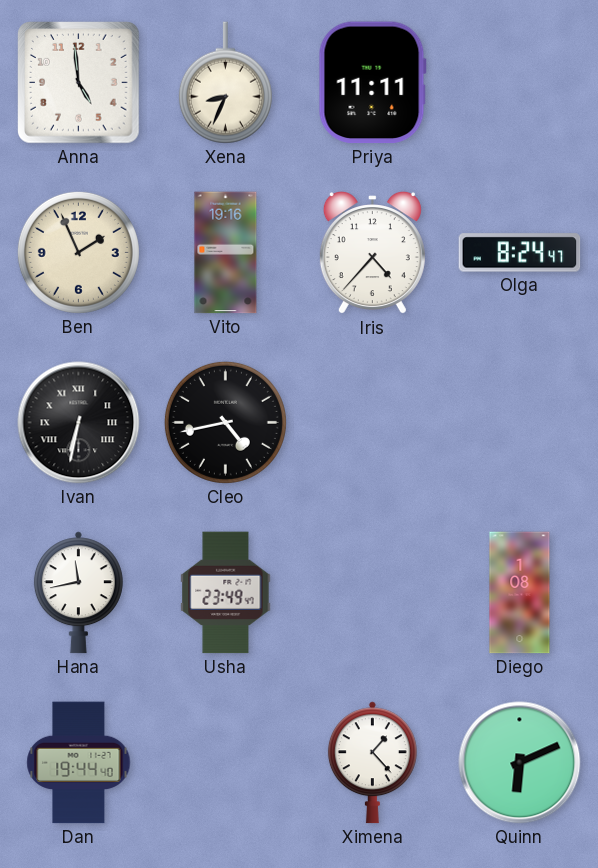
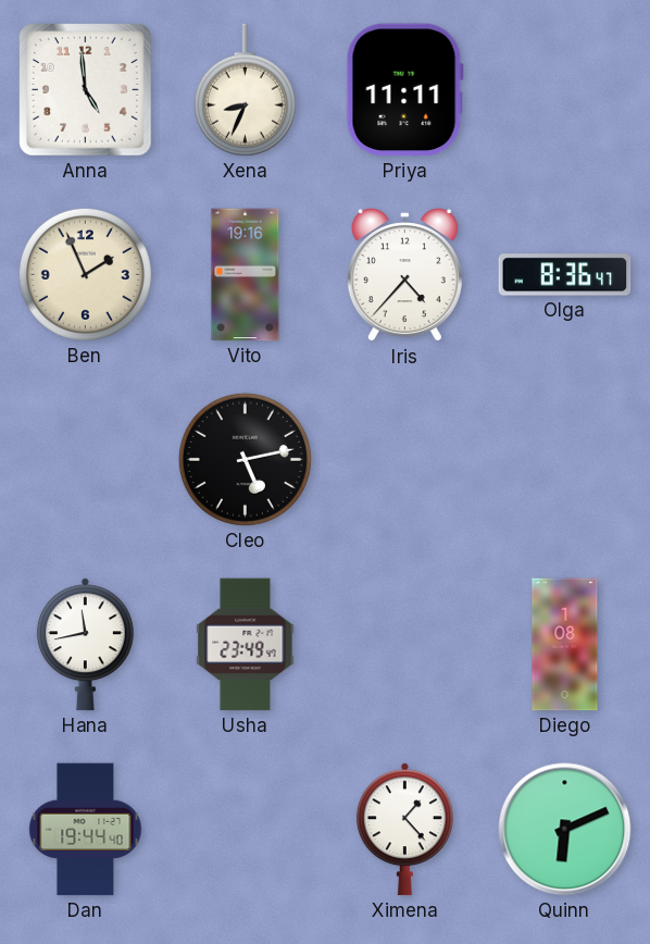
Olga: 8:24 -> 8:36
Ivan: 6:32 -> none
Cleo: 4:43 -> 5:13
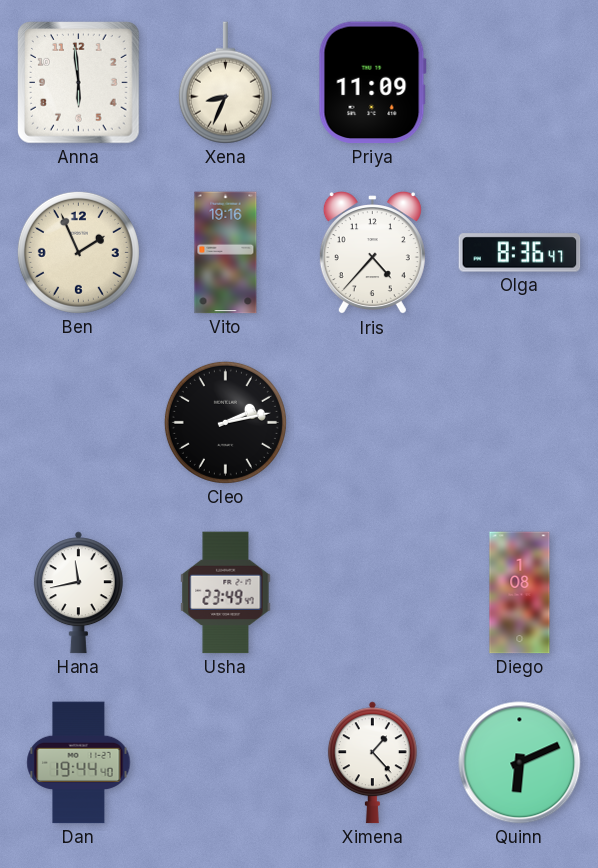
Anna: 4:59 -> 5:59
Priya: 11:11 -> 11:09
Cleo: 5:13 -> 2:13
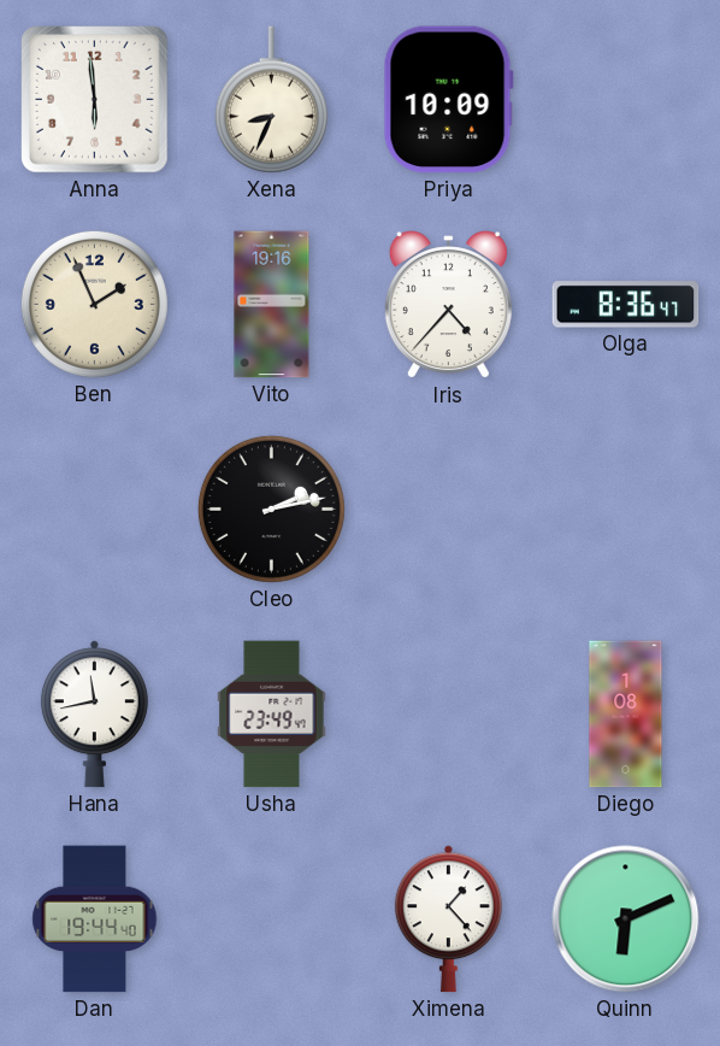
Priya: 11:09 -> 10:09
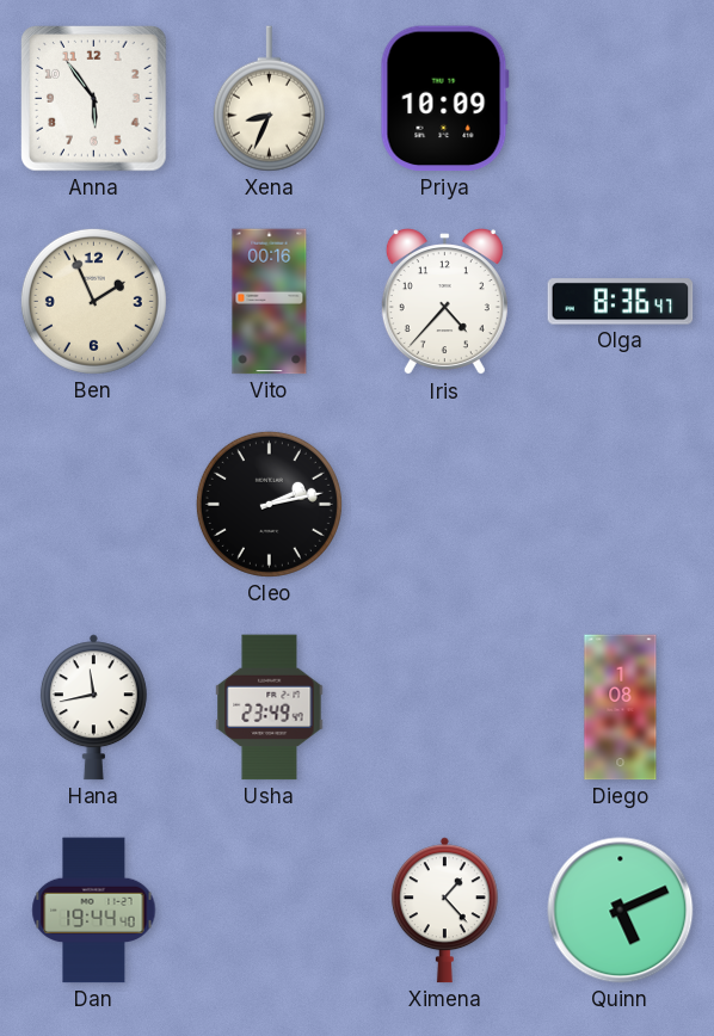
Anna: 5:59 -> 5:54
Vito: 19:16 -> 00:16
Quinn: 6:11 -> 5:11
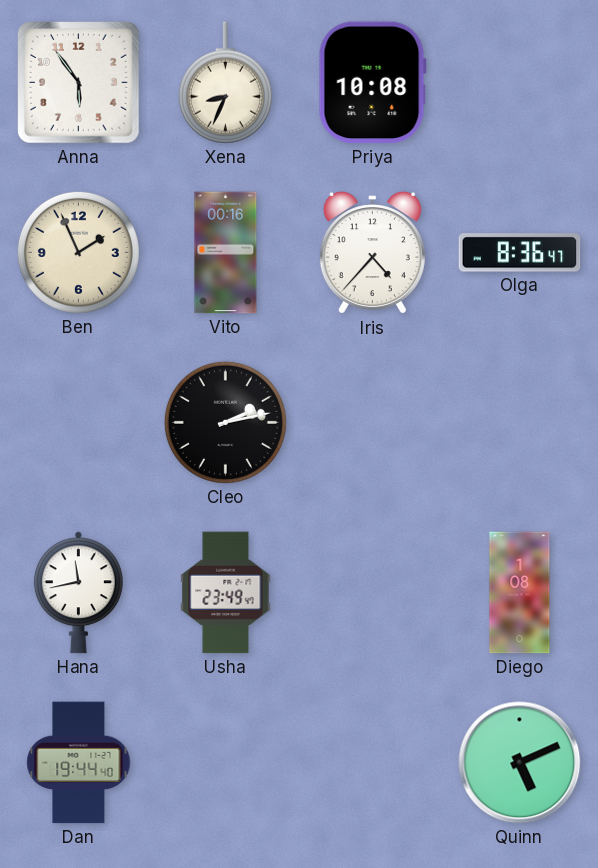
Priya: 10:09 -> 10:08
Ximena: 1:23 -> none
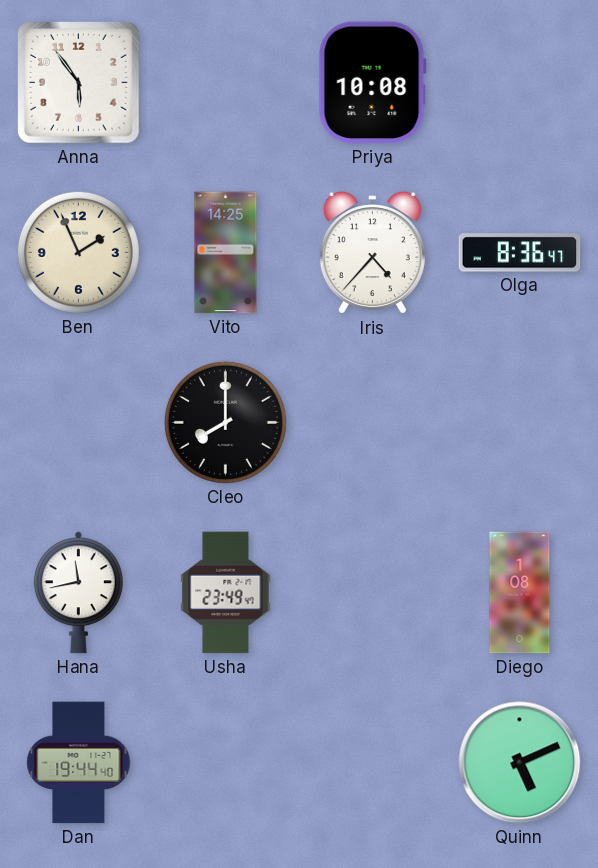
Xena: 8:34 -> none
Vito: 00:16 -> 14:25
Cleo: 2:13 -> 8:00
